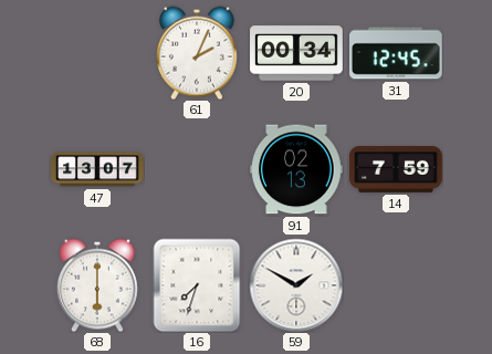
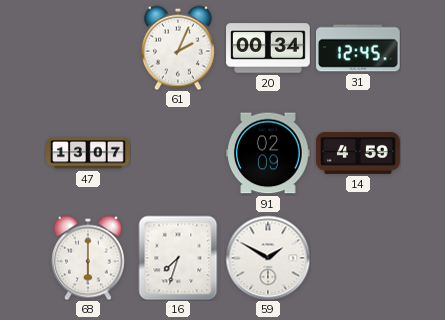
91: 02:13 -> 02:09
14: 7:59 -> 4:59
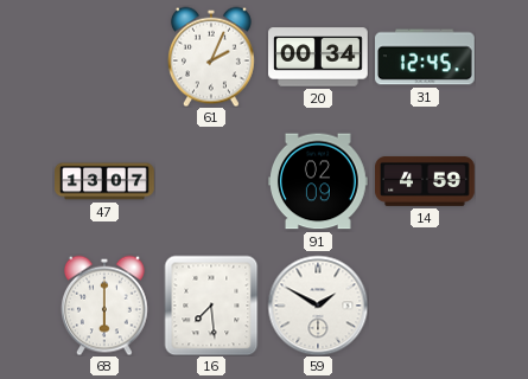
16: 7:33 -> 7:29
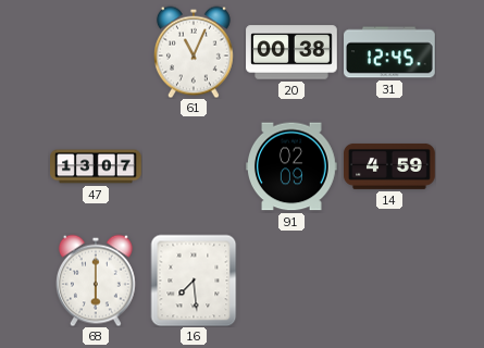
61: 2:04 -> 11:04
20: 00:34 -> 00:38
59: 1:50 -> none
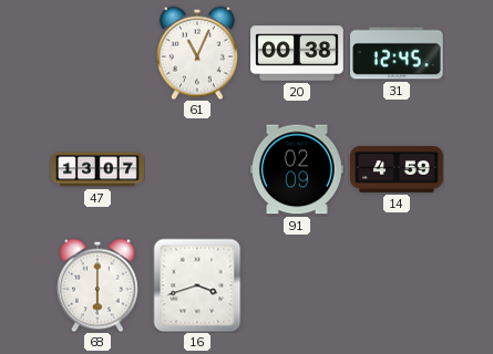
16: 7:29 -> 3:42
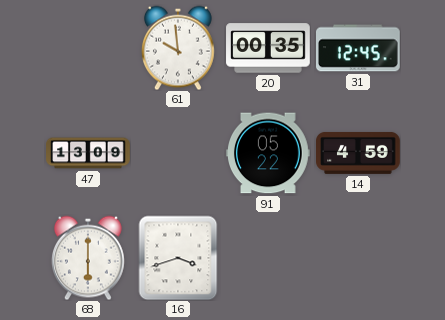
61: 11:04 -> 9:59
20: 00:38 -> 00:35
47: 13:07 -> 13:09
91: 02:09 -> 05:22
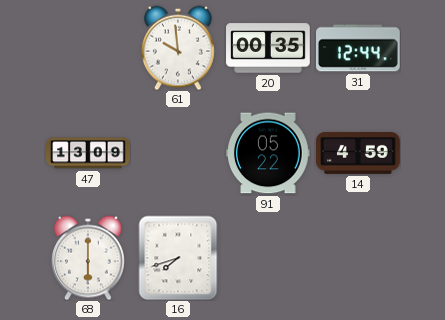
31: 12:45 -> 12:44
16: 3:42 -> 7:42
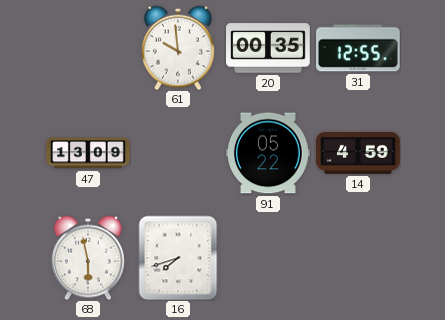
31: 12:44 -> 12:55
68: 6:00 -> 5:58
